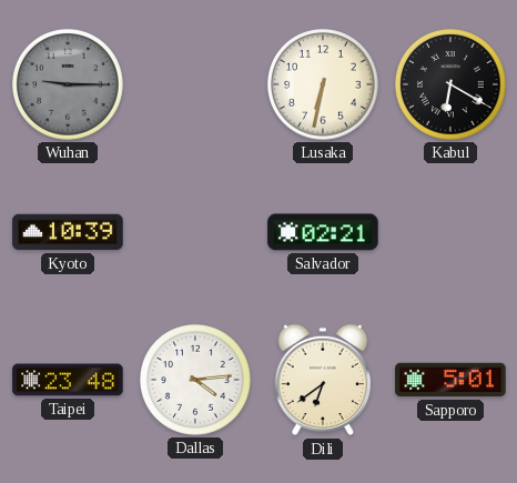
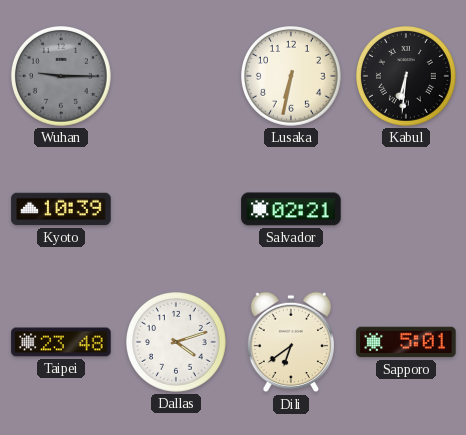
Kabul: 6:20 -> 6:31
Dallas: 4:14 -> 4:12
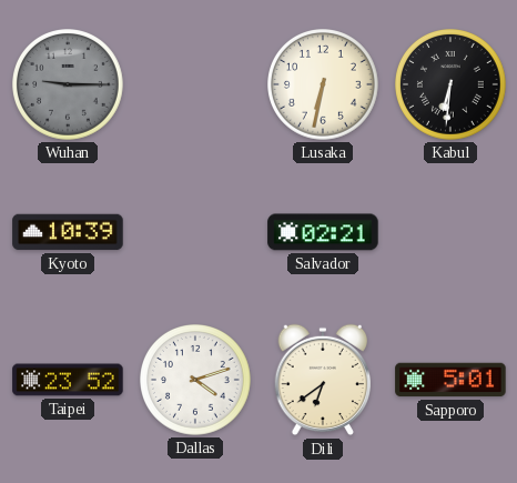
Taipei: 23:48 -> 23:52
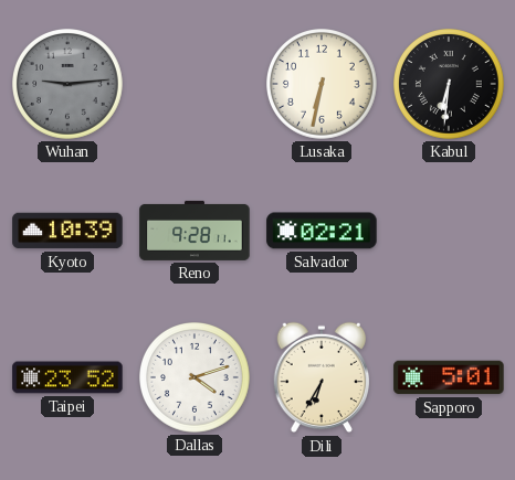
Wuhan: 9:15 -> 9:14
Reno: none -> 9:28
Dili: 6:39 -> 6:35
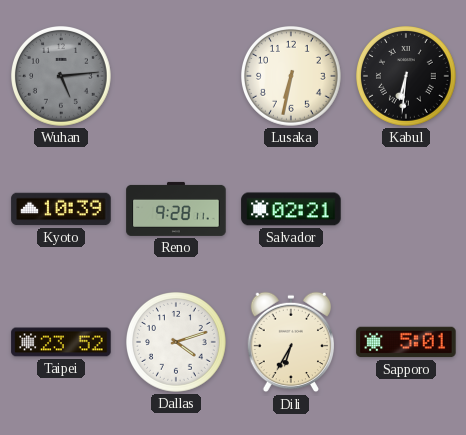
Wuhan: 9:14 -> 5:14
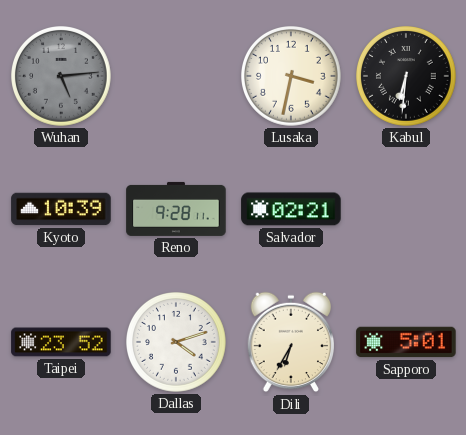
Lusaka: 6:32 -> 3:32
